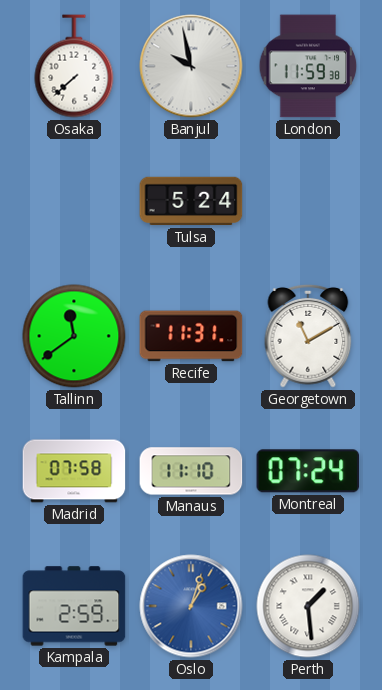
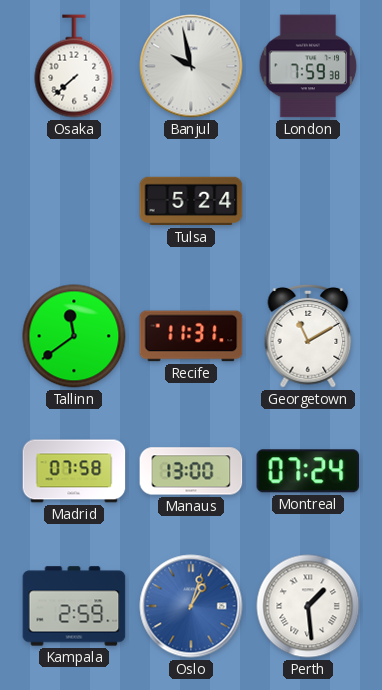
London: 11:59 -> 7:59
Manaus: 11:10 -> 13:00
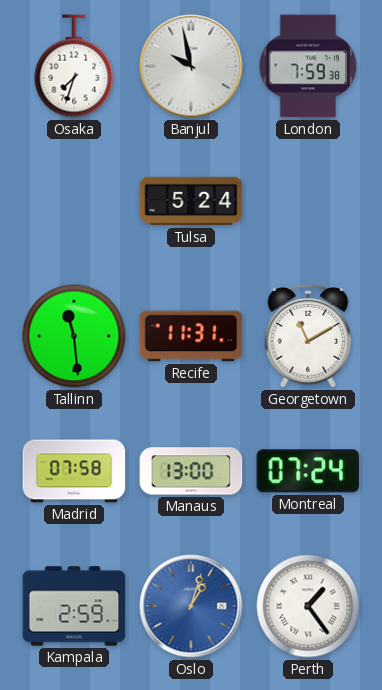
Osaka: 7:38 -> 7:33
Tallinn: 11:39 -> 11:29
Perth: 1:29 -> 1:24
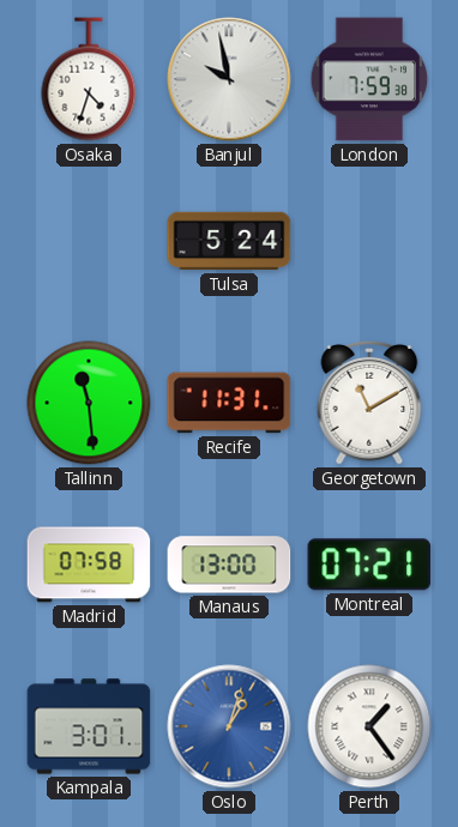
Osaka: 7:33 -> 4:33
Montreal: 07:24 -> 07:21
Kampala: 2:59 -> 3:01
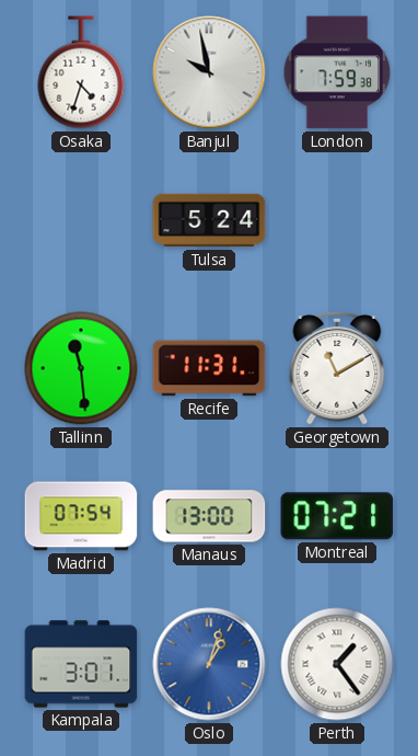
Madrid: 07:58 -> 07:54
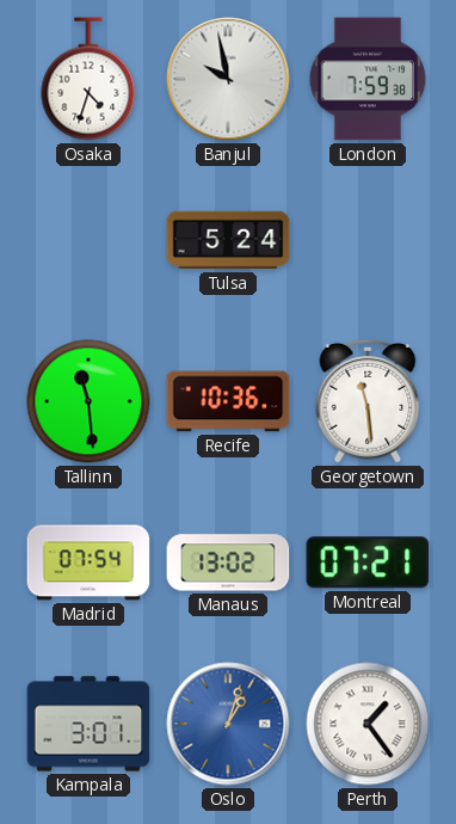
Recife: 11:31 -> 10:36
Georgetown: 11:10 -> 11:29
Manaus: 13:00 -> 13:02
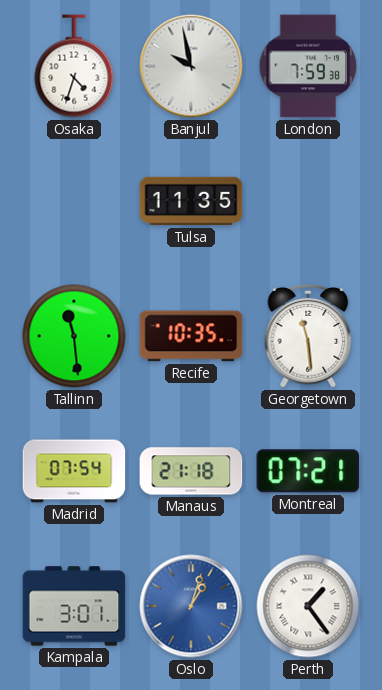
Tulsa: 5:24 -> 11:35
Recife: 10:36 -> 10:35
Manaus: 13:02 -> 21:18
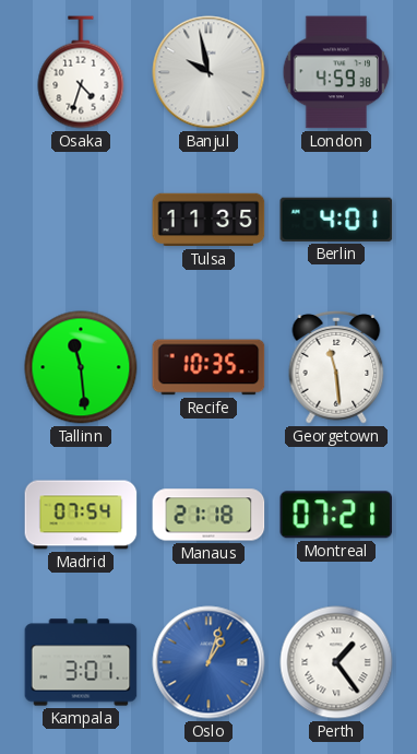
London: 7:59 -> 4:59
Berlin: none -> 4:01
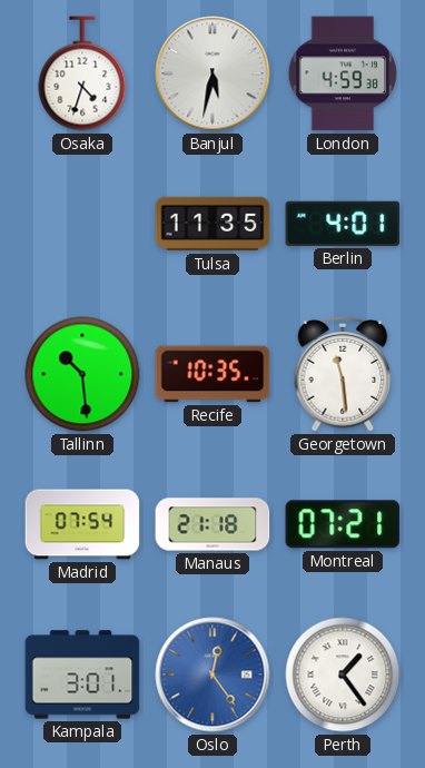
Banjul: 9:58 -> 5:32
Tallinn: 11:29 -> 10:29
Oslo: 1:03 -> 12:24
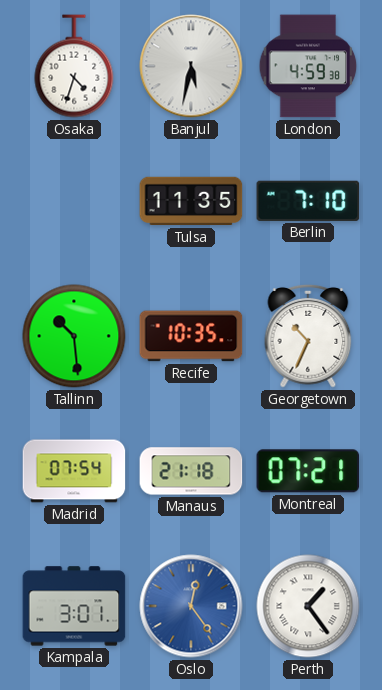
Berlin: 4:01 -> 7:10
Georgetown: 11:29 -> 10:34
